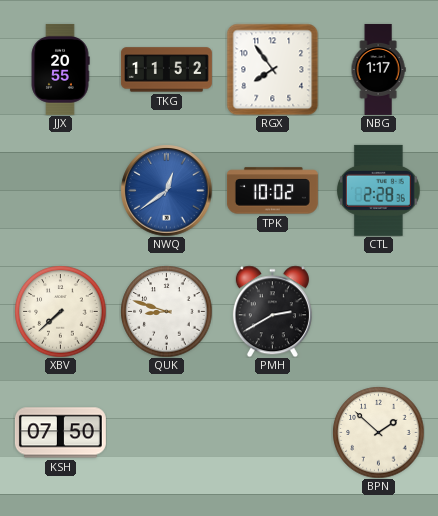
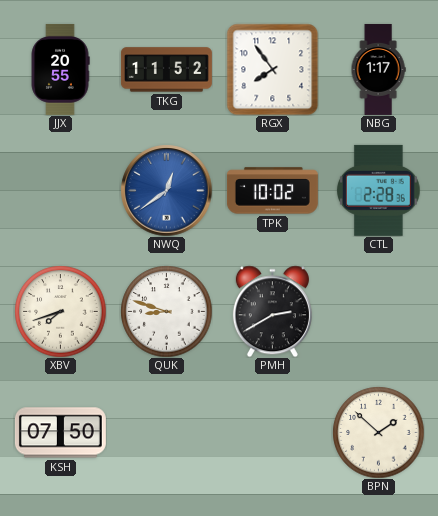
XBV: 7:38 -> 7:42
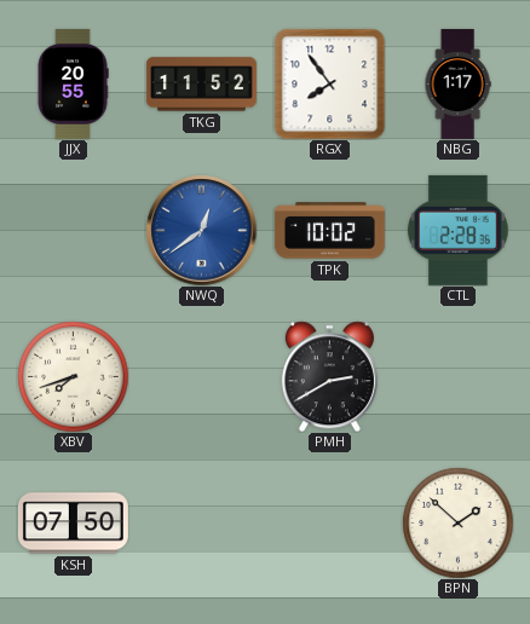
QUK: 8:48 -> none
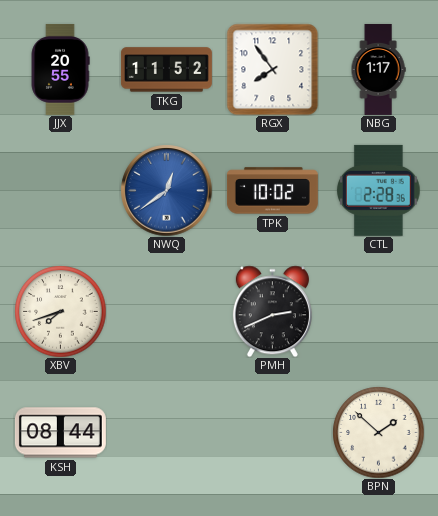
PMH: 2:40 -> 2:41
KSH: 07:50 -> 08:44
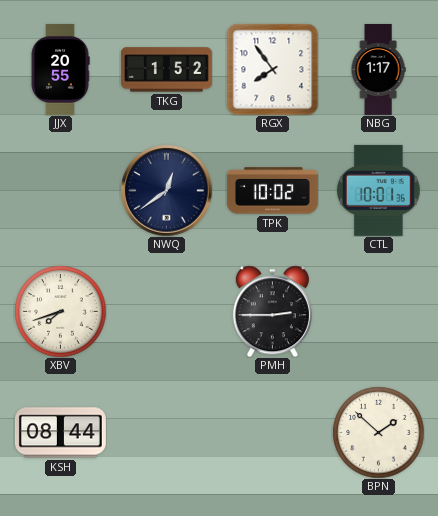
TKG: 11:52 -> 1:52
NWQ dial: blue -> navy
CTL: 2:28 -> 10:01
PMH: 2:41 -> 2:45
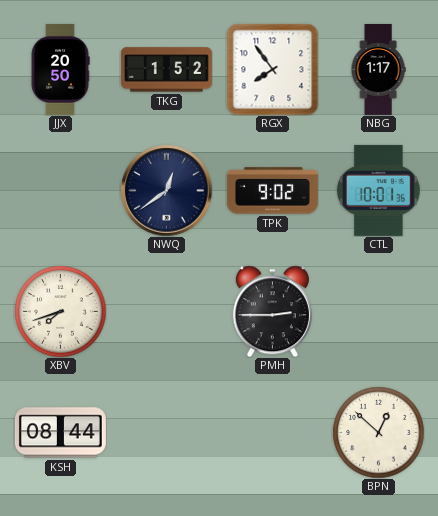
JJX: 20:55 -> 20:50
TPK: 10:02 -> 9:02
BPN: 1:52 -> 12:52
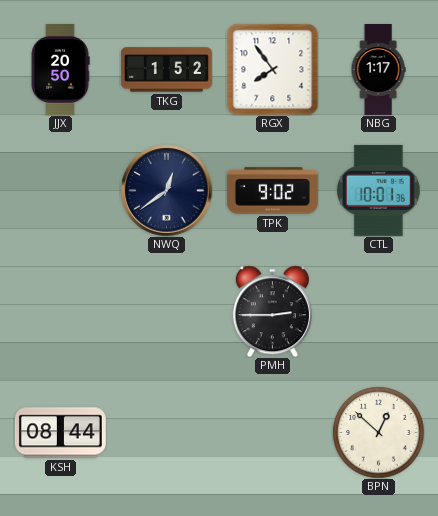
XBV: 7:42 -> none
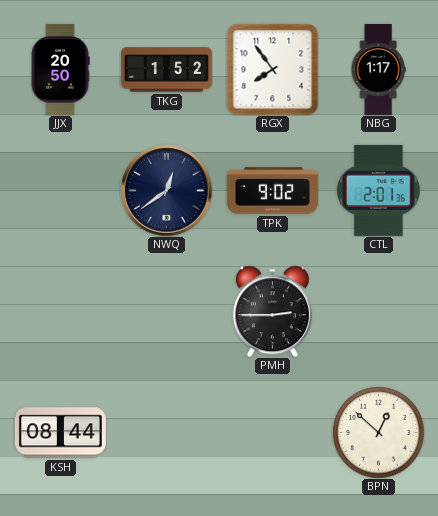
CTL: 10:01 -> 2:01
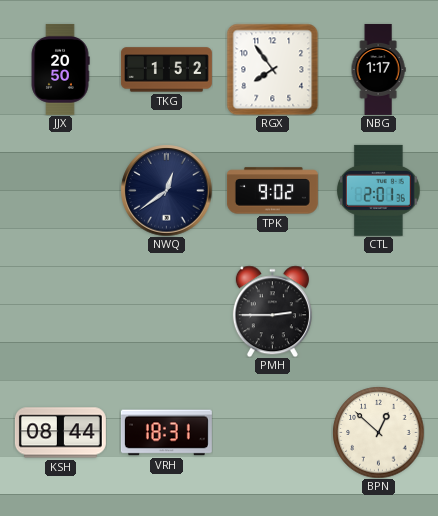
VRH: none -> 18:31
